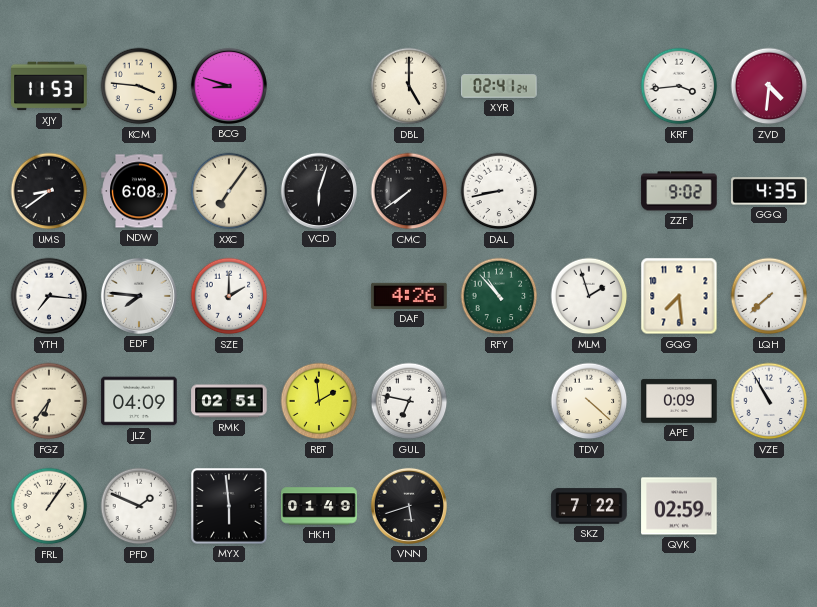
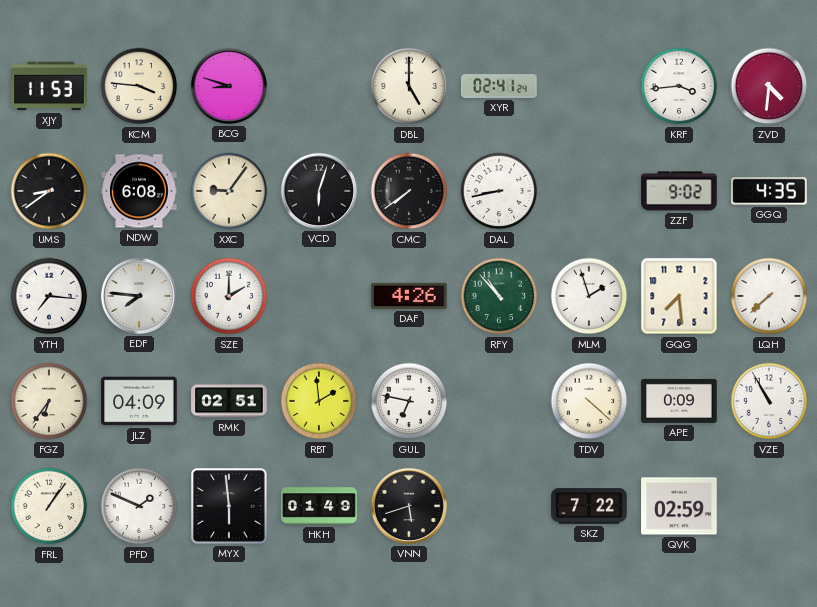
XXC: 7:06 -> 9:06
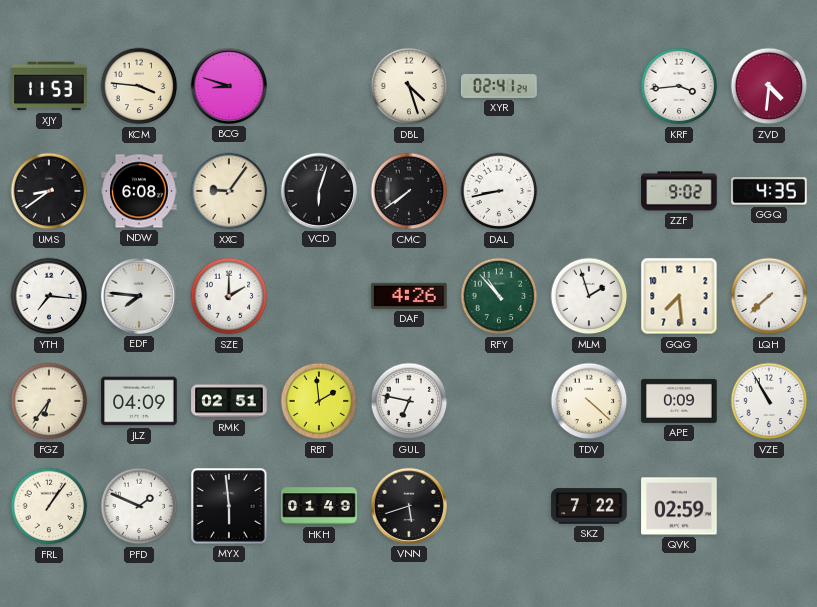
DBL: 5:00 -> 4:27
